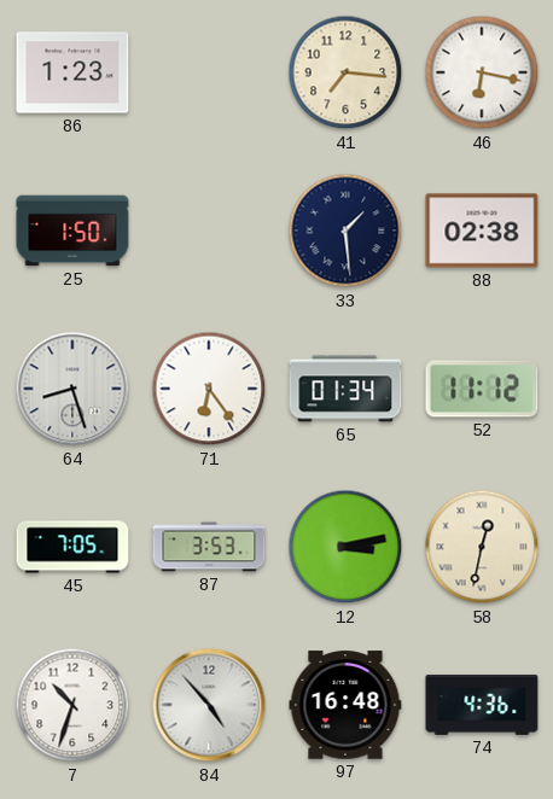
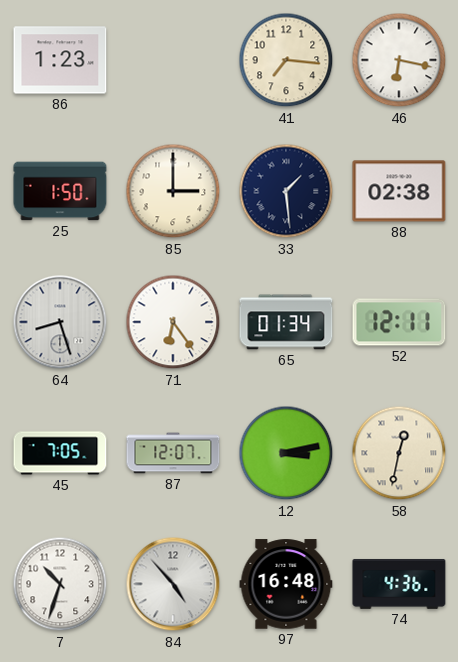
85: none -> 3:00
52: 11:12 -> 12:11
87: 3:53 -> 12:07
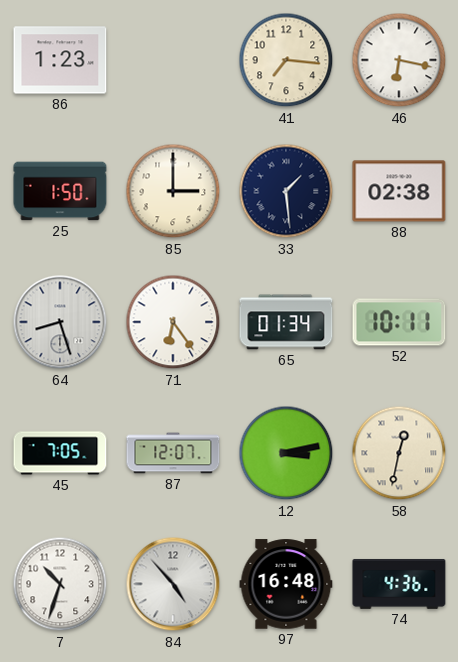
52: 12:11 -> 10:11
